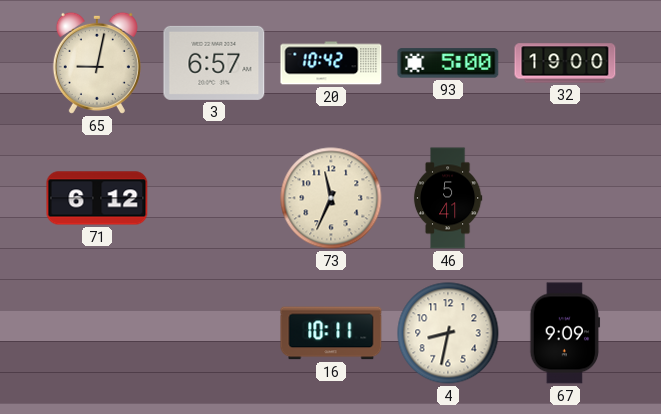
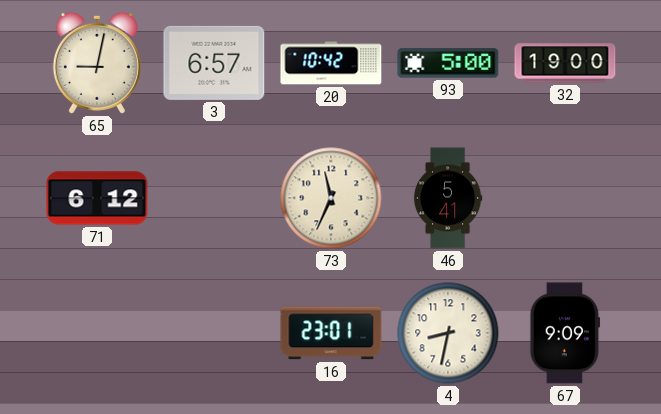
16: 10:11 -> 23:01
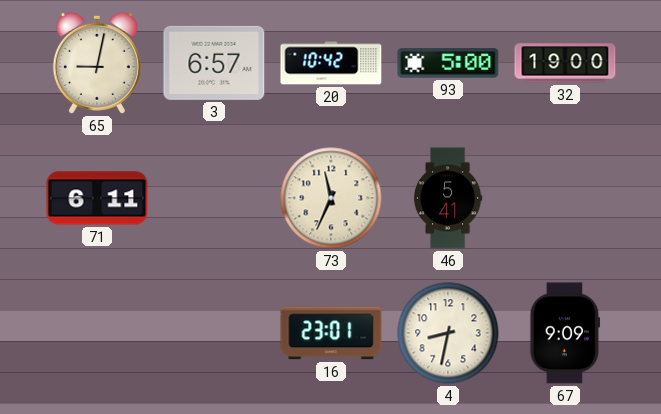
71: 6:12 -> 6:11
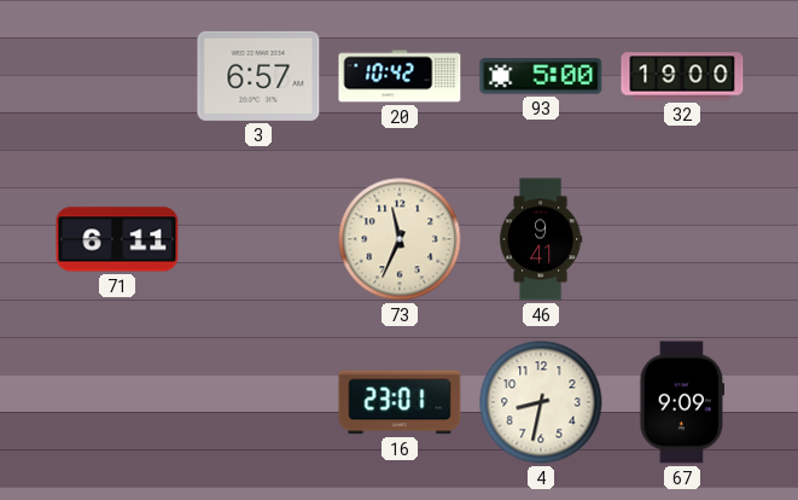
65: 9:02 -> none
46: 5:41 -> 9:41
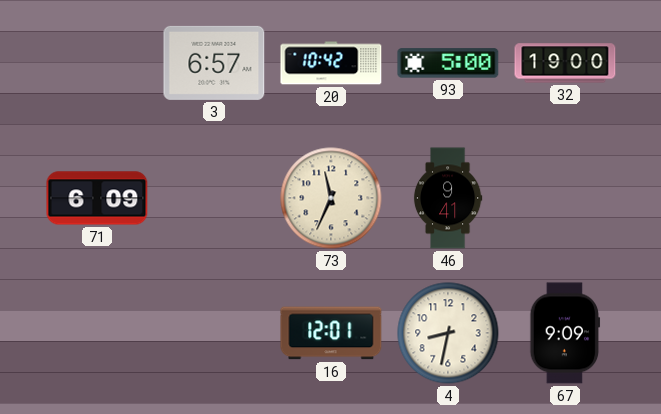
71: 6:11 -> 6:09
16: 23:01 -> 12:01
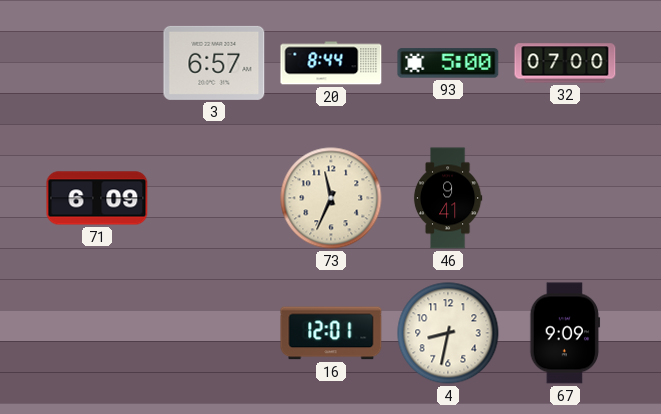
20: 10:42 -> 8:44
32: 19:00 -> 07:00
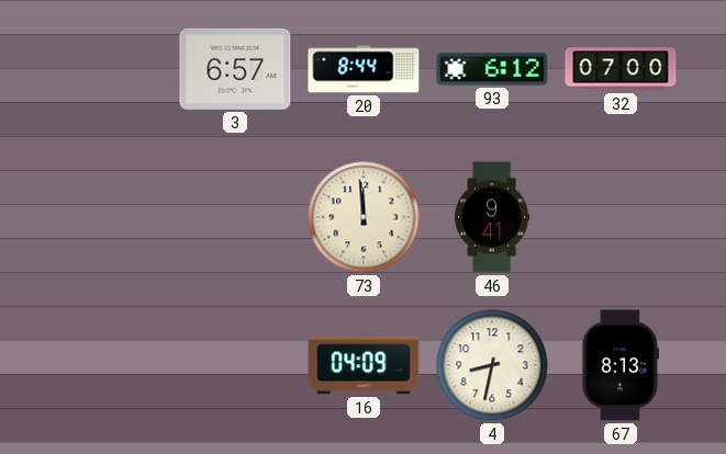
93: 5:00 -> 6:12
71: 6:09 -> none
73: 11:34 -> 11:59
16: 12:01 -> 04:09
67: 9:09 -> 8:13
